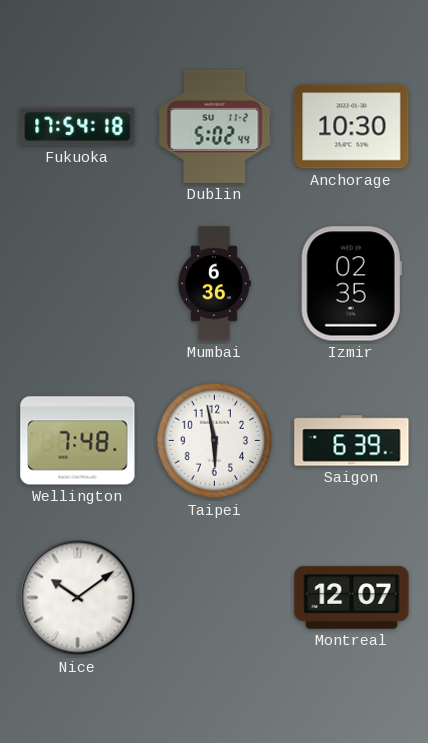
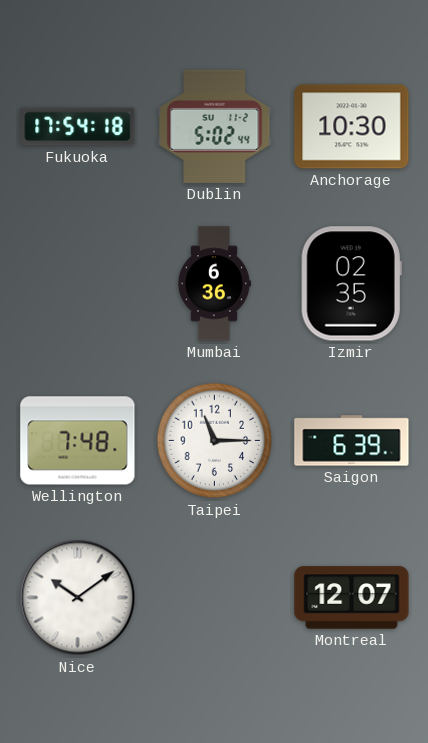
Taipei: 5:58 -> 11:15
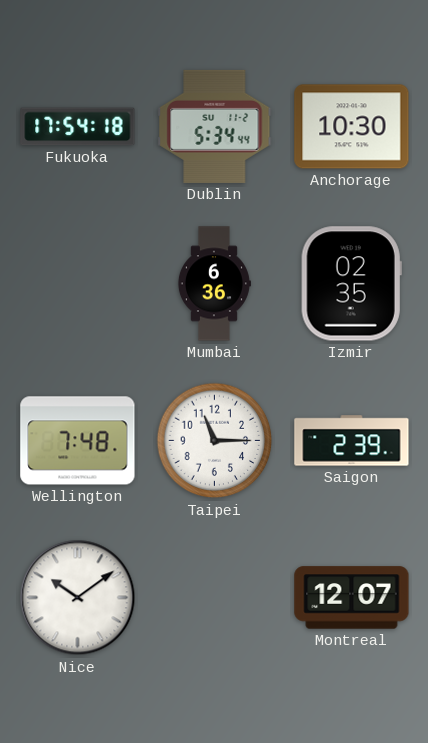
Dublin: 5:02 -> 5:34
Saigon: 6:39 -> 2:39
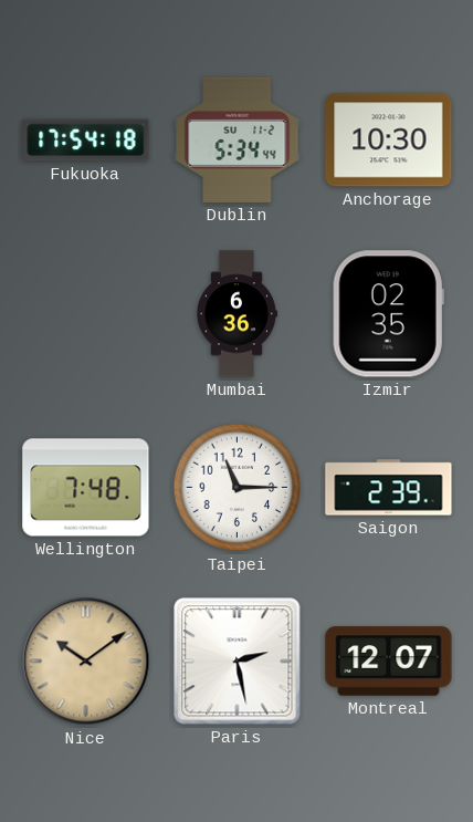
Nice dial: white -> champagne
Paris: none -> 2:28
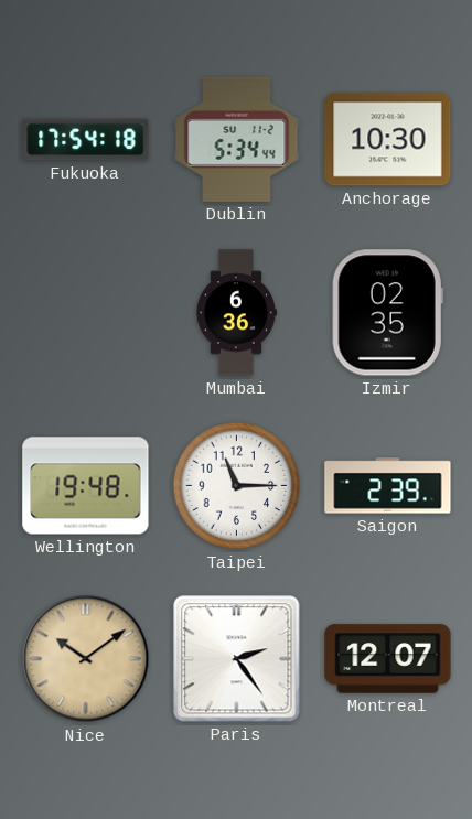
Wellington: 7:48 -> 19:48
Paris: 2:28 -> 2:24
